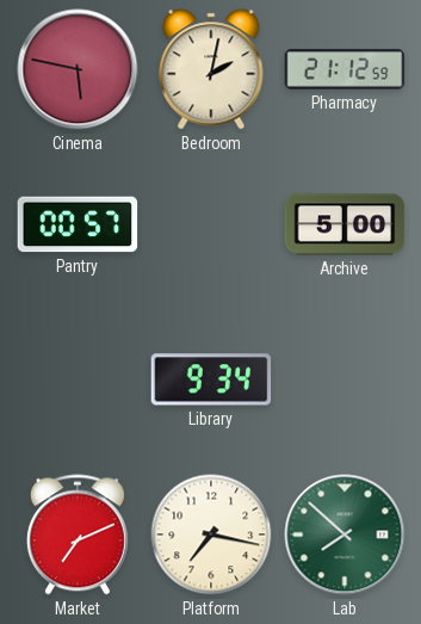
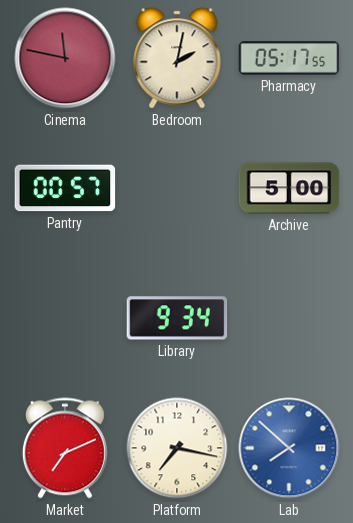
Cinema: 5:47 -> 11:47
Pharmacy: 21:12 -> 05:17
Lab dial: green -> blue
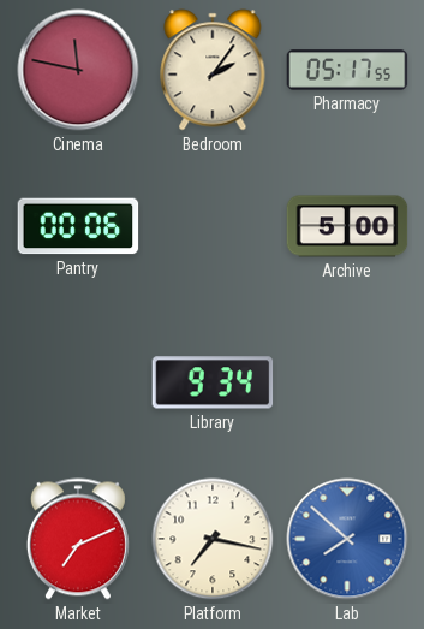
Bedroom: 2:02 -> 2:06
Pantry: 00:57 -> 00:06
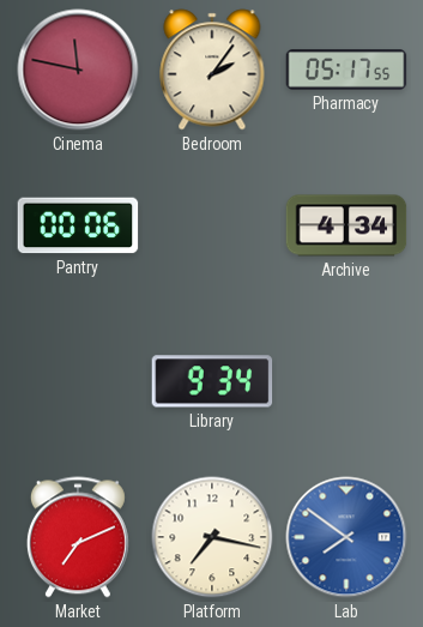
Archive: 5:00 -> 4:34
Lab: 7:52 -> 7:51
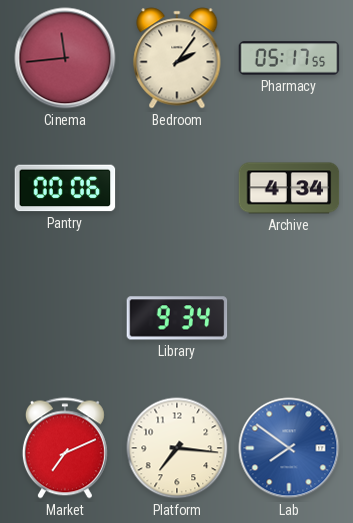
Cinema: 11:47 -> 11:44
Platform: 7:17 -> 7:16
